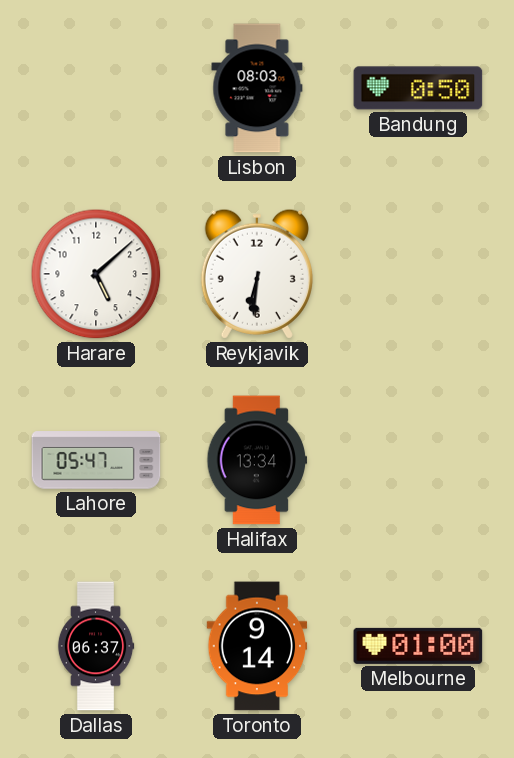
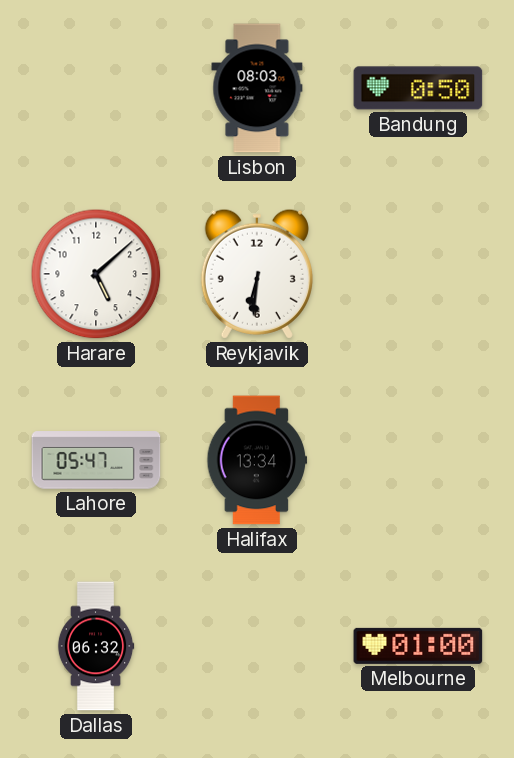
Dallas: 06:37 -> 06:32
Toronto: 9:14 -> none
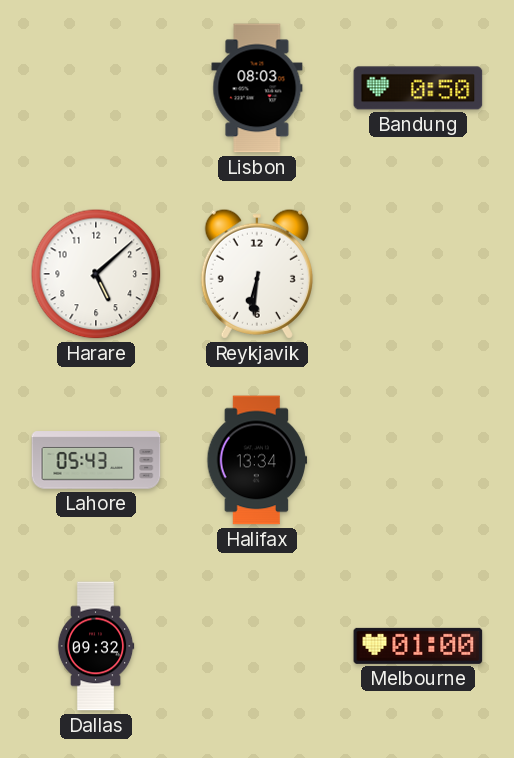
Lahore: 05:47 -> 05:43
Dallas: 06:32 -> 09:32
